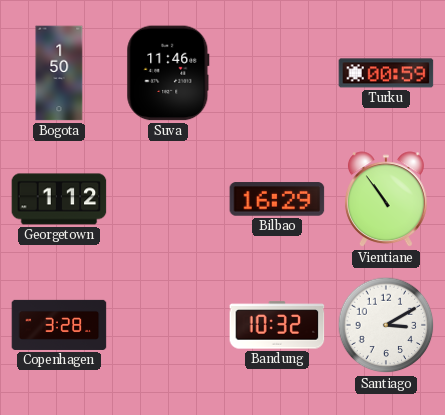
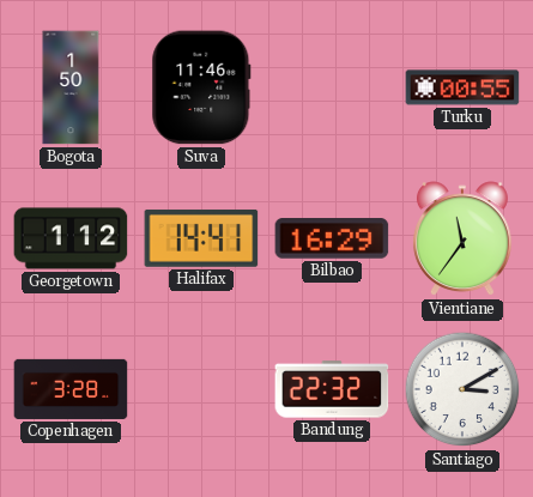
Turku: 00:59 -> 00:55
Halifax: none -> 14:41
Vientiane: 10:54 -> 11:36
Bandung: 10:32 -> 22:32
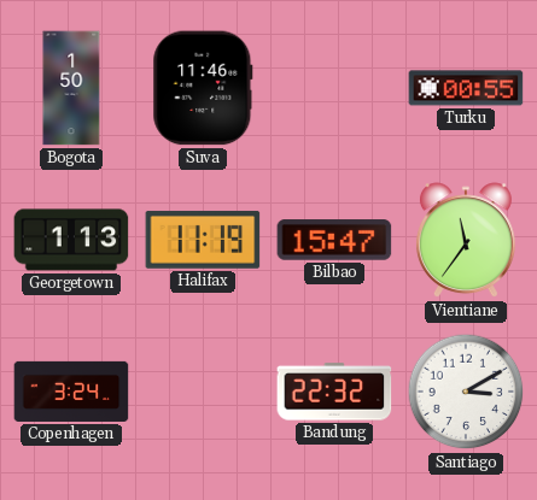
Georgetown: 1:12 -> 1:13
Halifax: 14:41 -> 11:19
Bilbao: 16:29 -> 15:47
Copenhagen: 3:28 -> 3:24
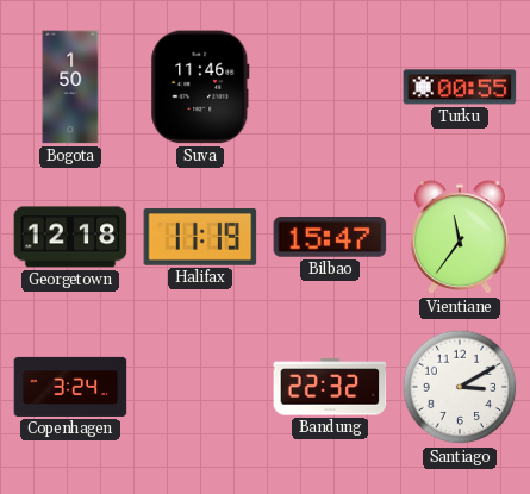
Georgetown: 1:13 -> 12:18
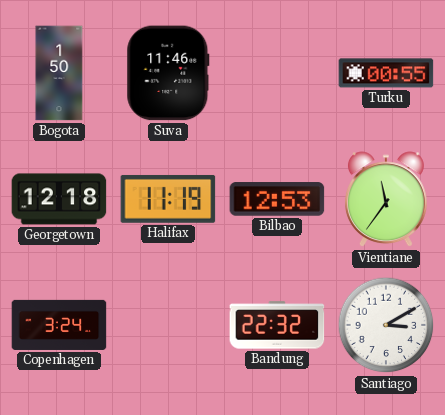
Bilbao: 15:47 -> 12:53
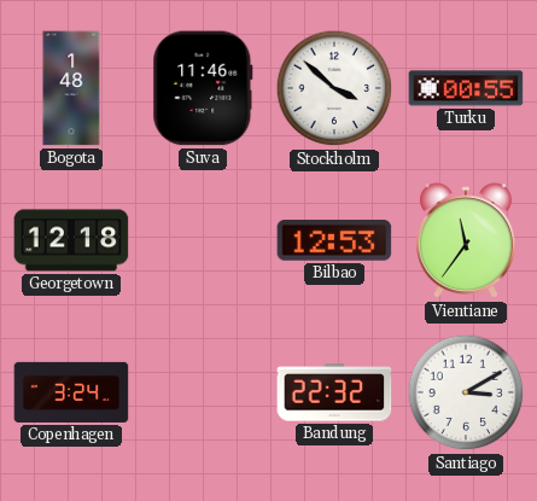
Bogota: 1:50 -> 1:48
Stockholm: none -> 3:52
Halifax: 11:19 -> none
